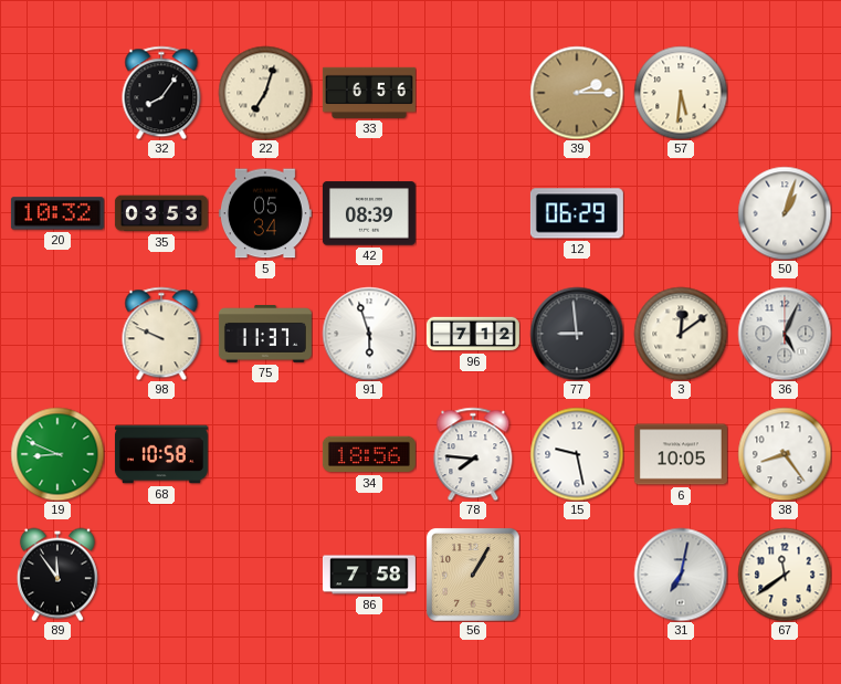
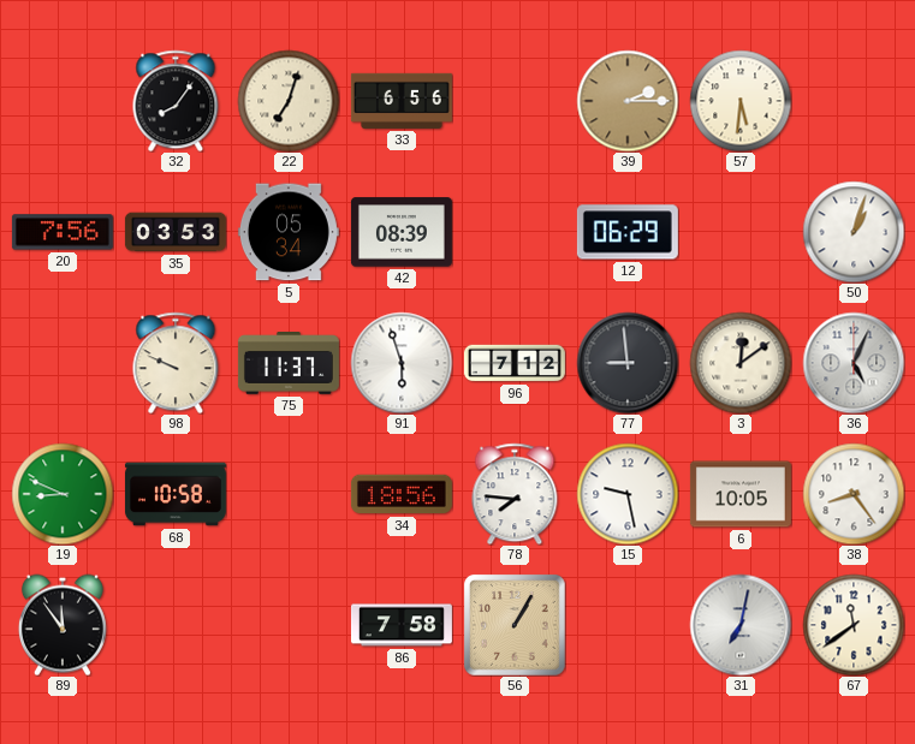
20: 10:32 -> 7:56
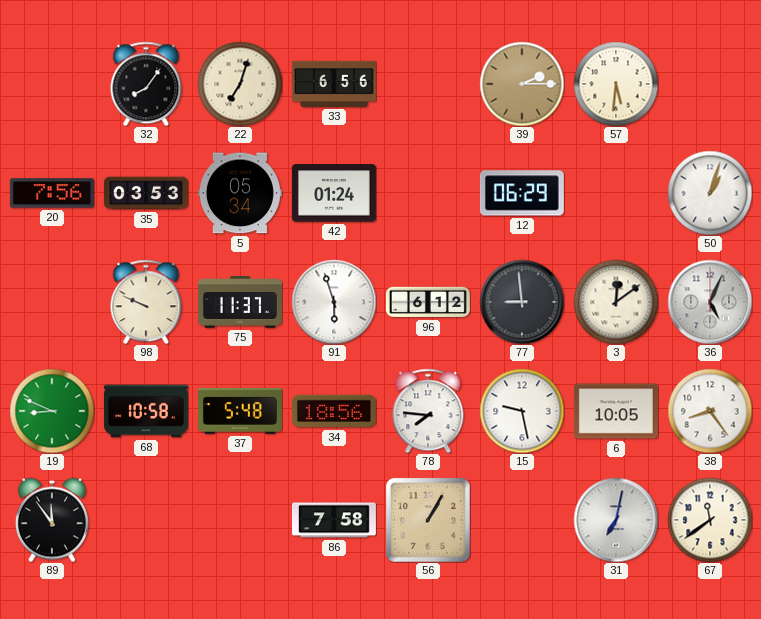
42: 08:39 -> 01:24
96: 7:12 -> 6:12
37: none -> 5:48
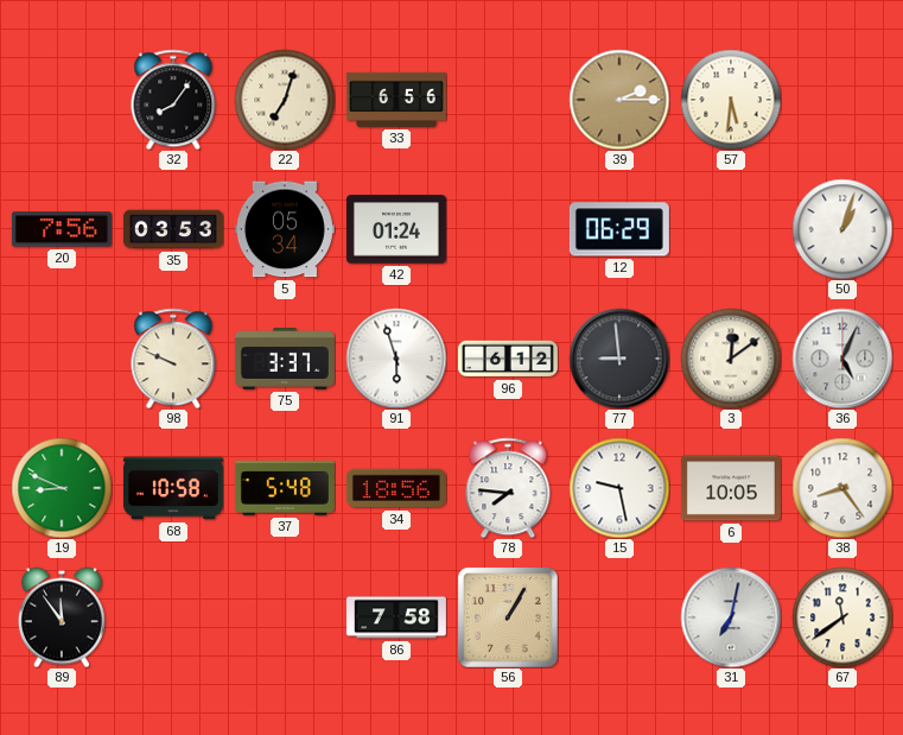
75: 11:37 -> 3:37
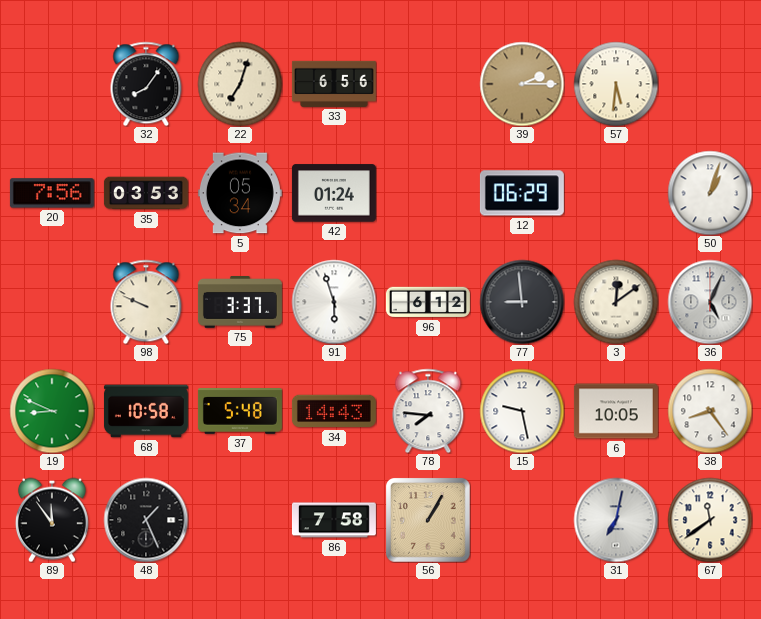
34: 18:56 -> 14:43
48: none -> 1:26
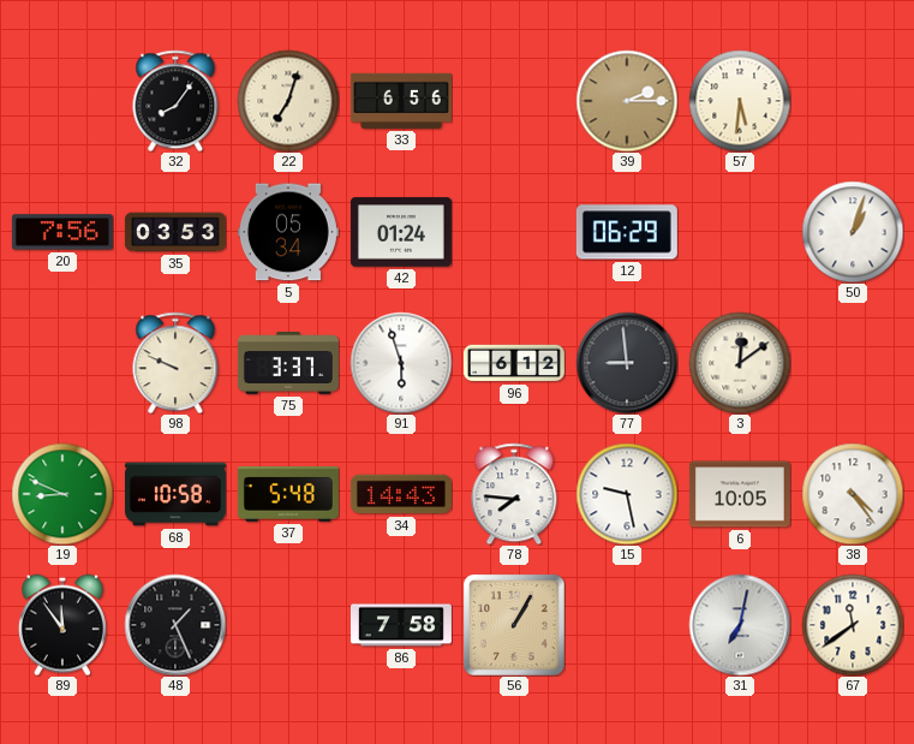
36: 5:04 -> none
38: 8:24 -> 4:24
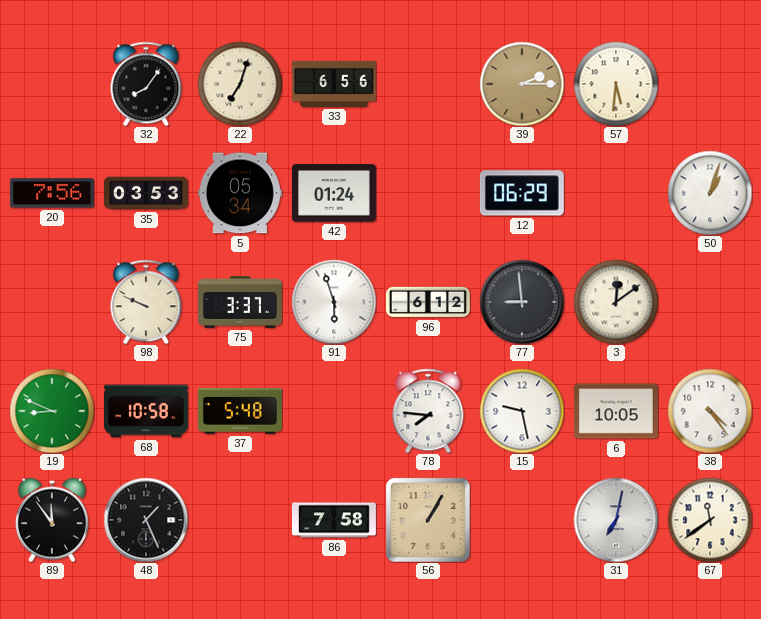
34: 14:43 -> none
